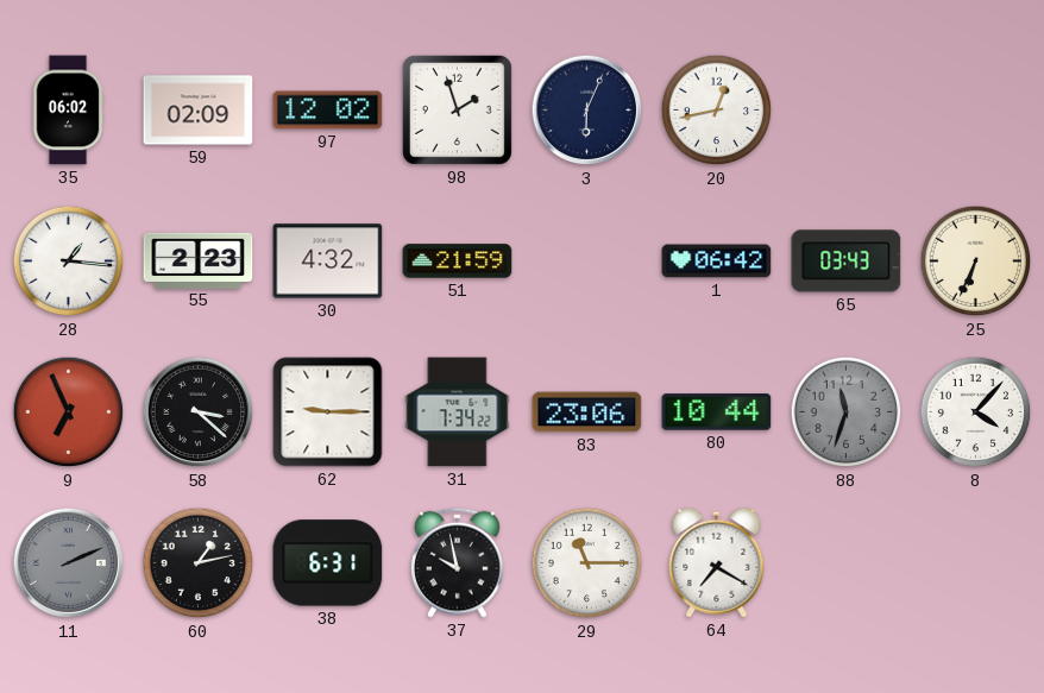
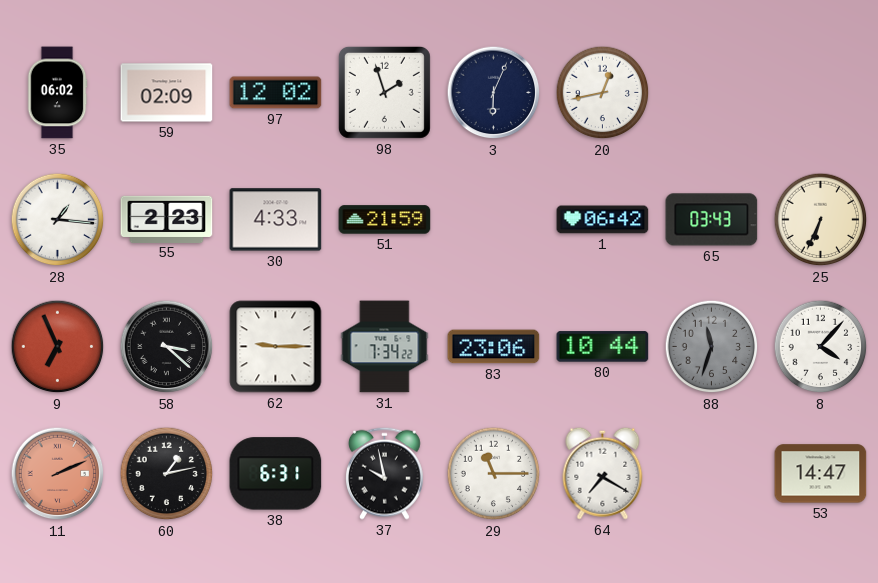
30: 4:32 -> 4:33
11 dial: grey -> salmon
53: none -> 14:47
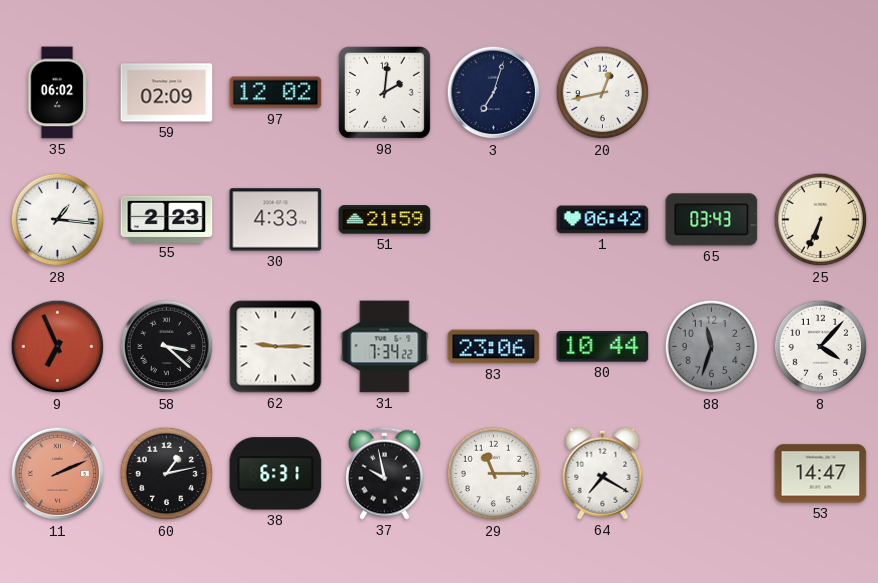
98: 1:57 -> 2:01
3: 6:04 -> 7:03
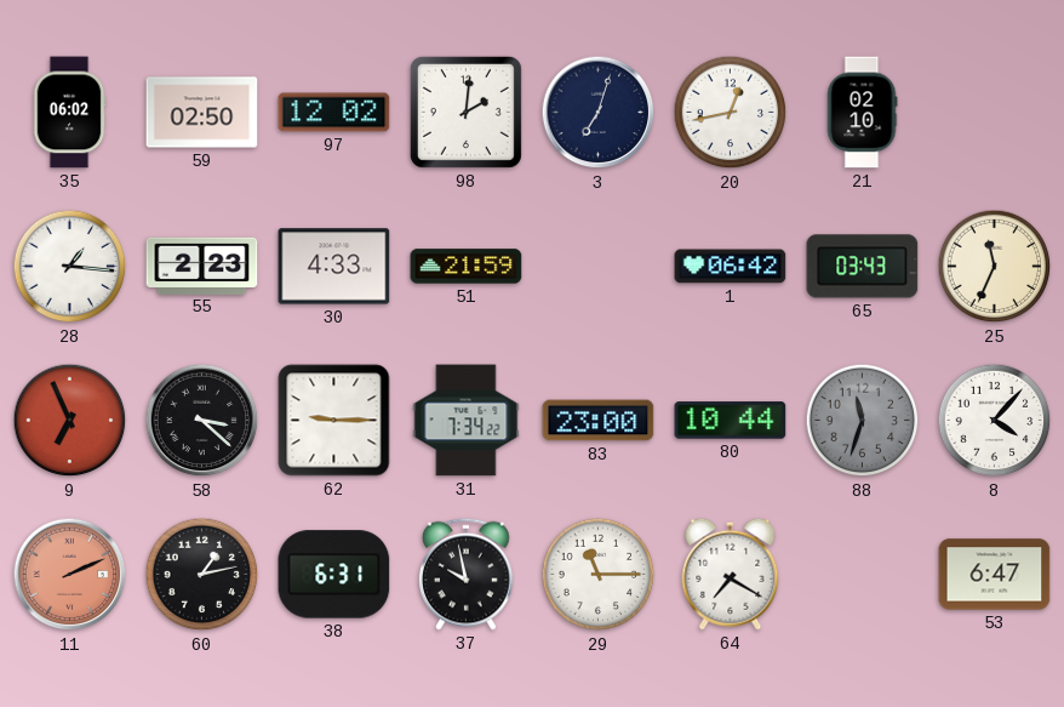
59: 02:09 -> 02:50
21: none -> 02:10
25: 6:34 -> 11:34
83: 23:06 -> 23:00
53: 14:47 -> 6:47
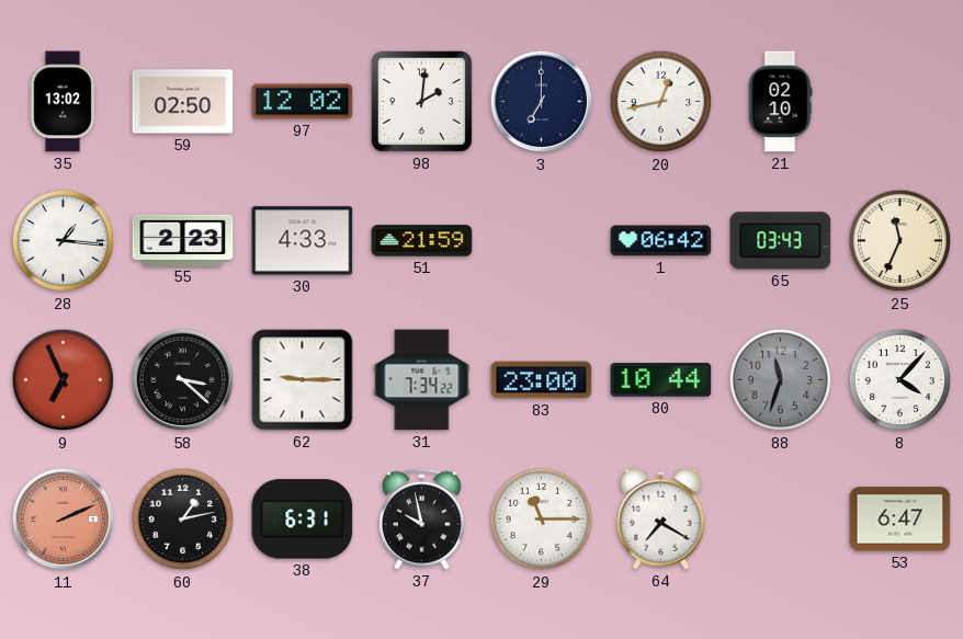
35: 06:02 -> 13:02
3: 7:03 -> 7:00
